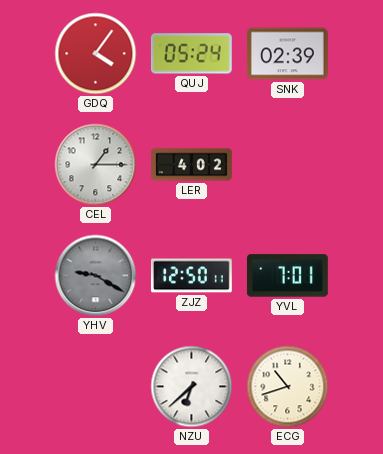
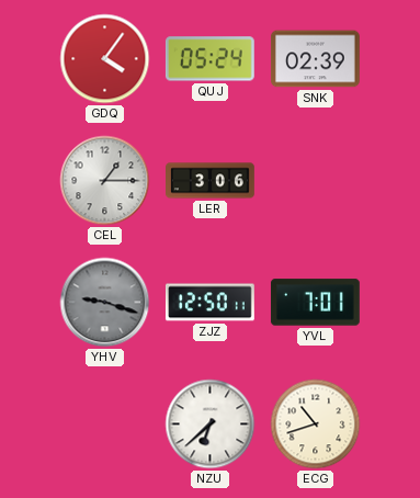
LER: 4:02 -> 3:06
YHV: 9:20 -> 9:18
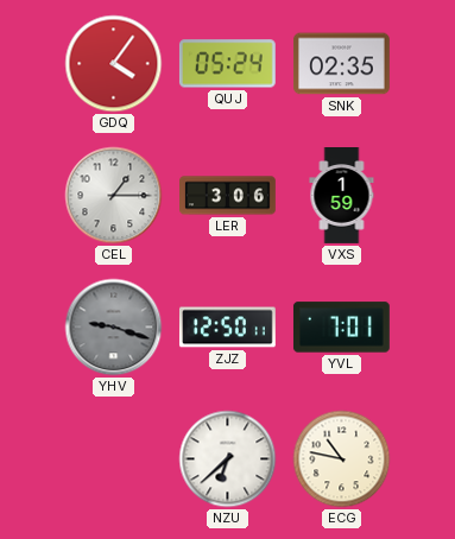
SNK: 02:39 -> 02:35
VXS: none -> 1:59
ECG: 10:42 -> 10:47
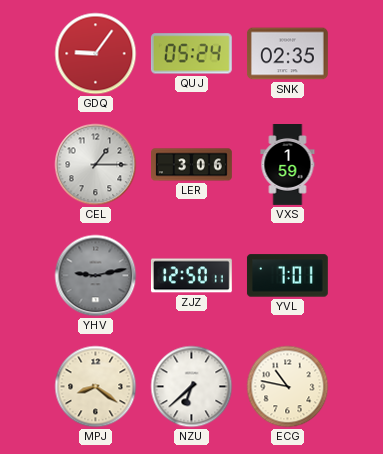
GDQ: 4:06 -> 9:06
YHV: 9:18 -> 9:13
MPJ: none -> 8:21
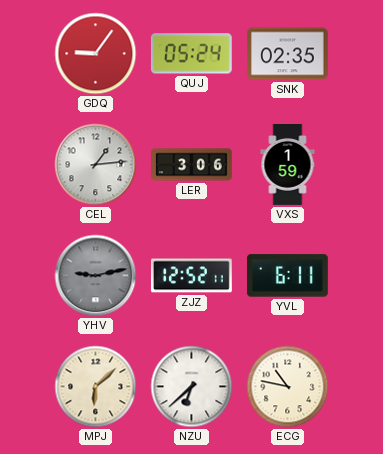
CEL: 1:15 -> 1:14
ZJZ: 12:50 -> 12:52
YVL: 7:01 -> 6:11
MPJ: 8:21 -> 6:08
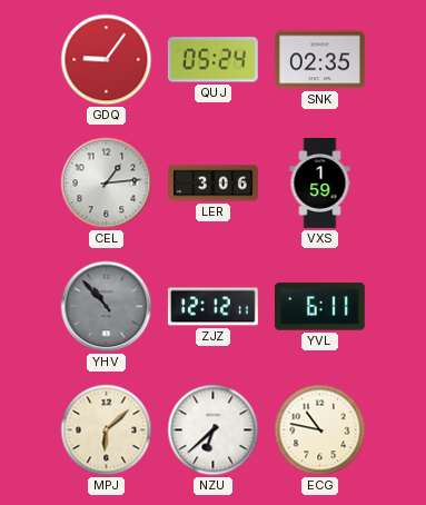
YHV: 9:13 -> 10:53
ZJZ: 12:52 -> 12:12
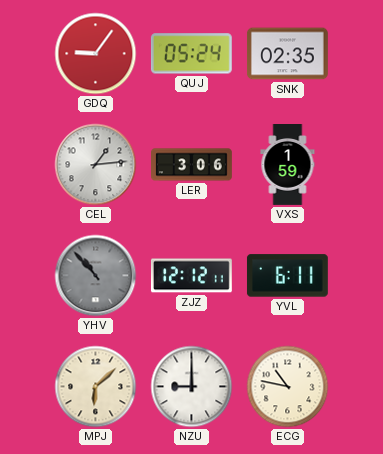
NZU: 6:38 -> 9:00
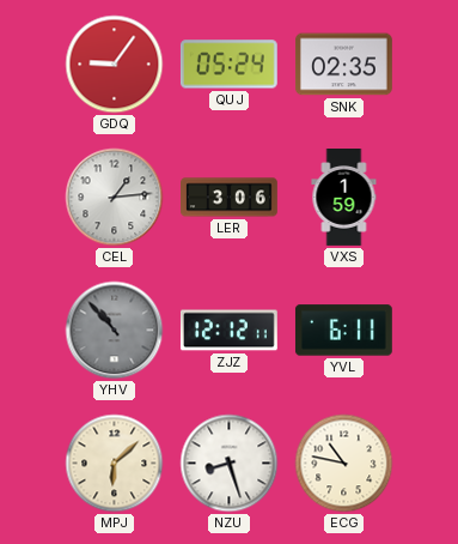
NZU: 9:00 -> 8:27
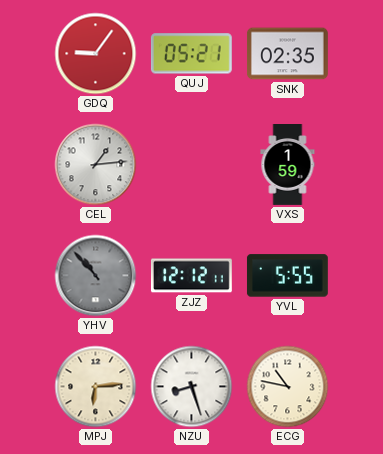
QUJ: 05:24 -> 05:21
LER: 3:06 -> none
YVL: 6:11 -> 5:55
MPJ: 6:08 -> 6:14
